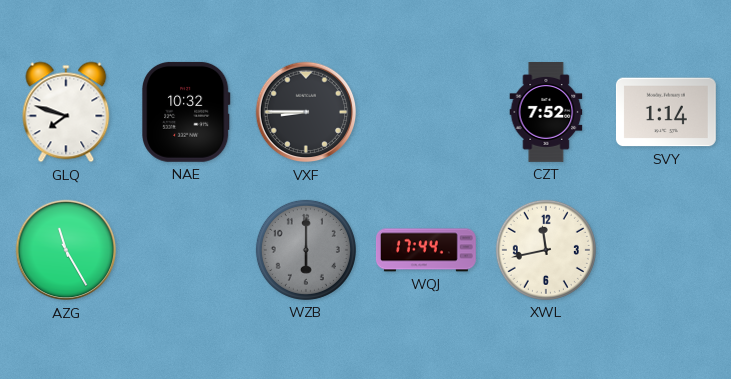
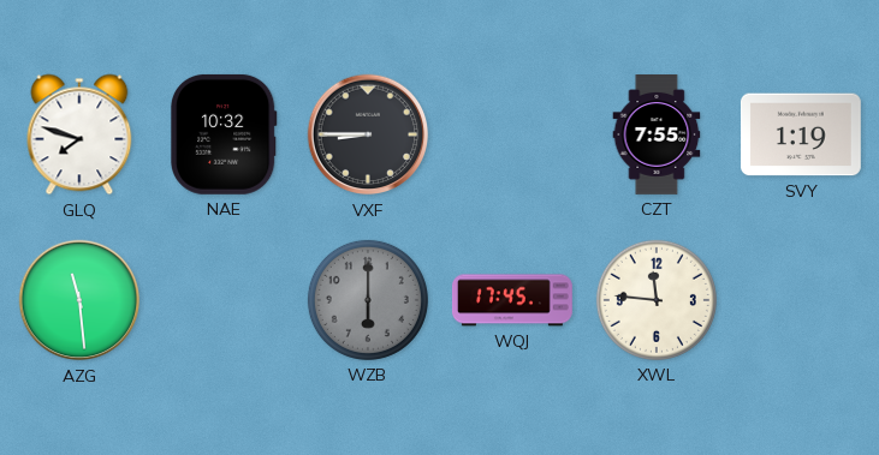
CZT: 7:52 -> 7:55
SVY: 1:14 -> 1:19
AZG: 11:25 -> 11:29
WQJ: 17:44 -> 17:45
XWL: 11:43 -> 11:46
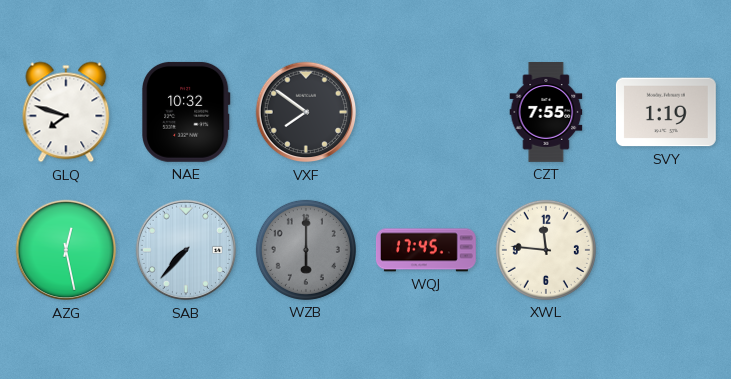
VXF: 8:45 -> 7:51
AZG: 11:29 -> 12:28
SAB: none -> 7:37
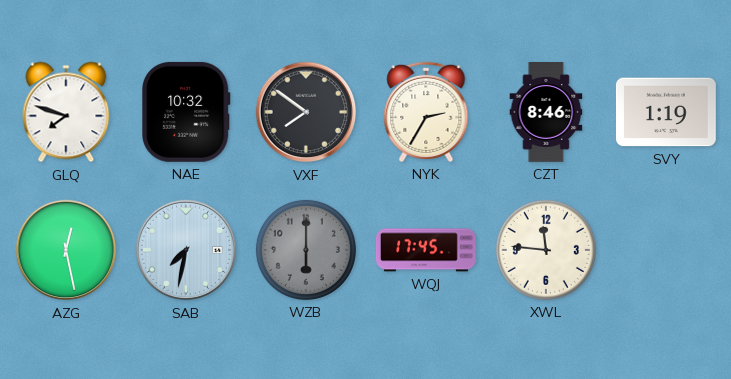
NYK: none -> 2:35
CZT: 7:55 -> 8:46
SAB: 7:37 -> 7:32
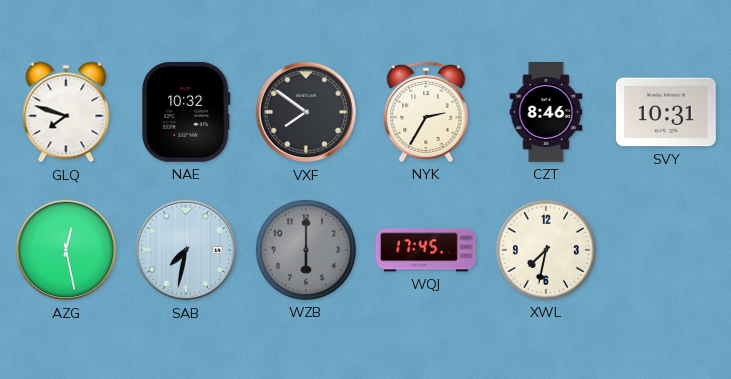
SVY: 1:19 -> 10:31
XWL: 11:46 -> 7:32
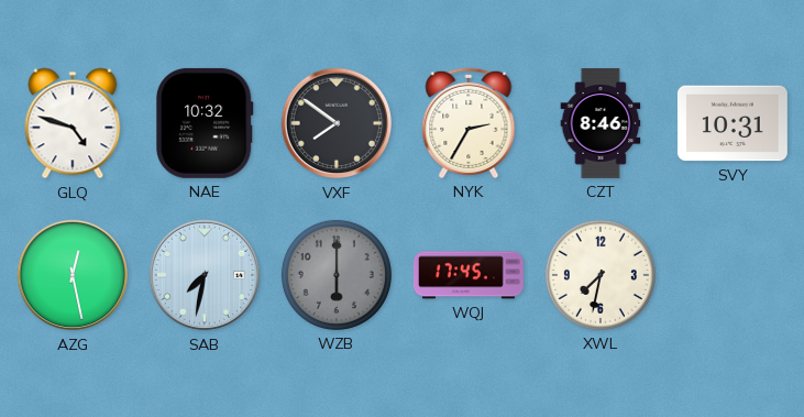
GLQ: 7:48 -> 4:48
